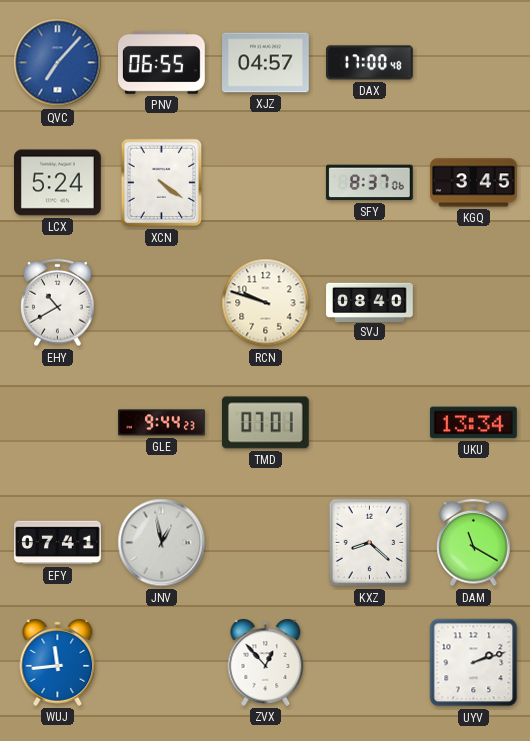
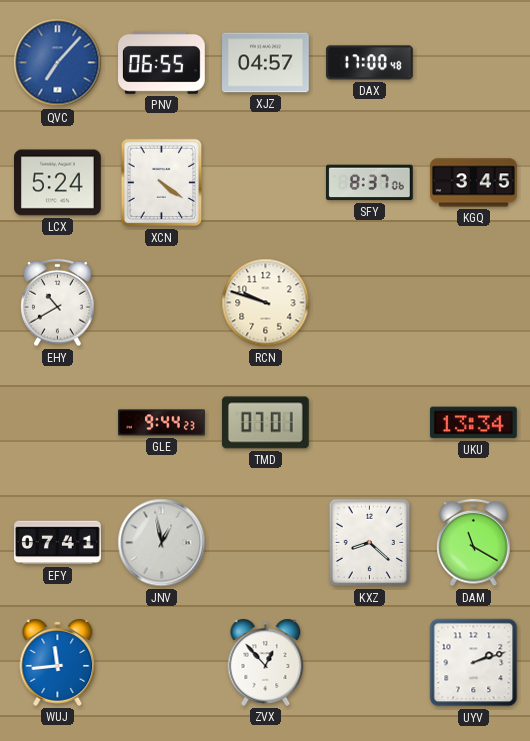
SVJ: 08:40 -> none
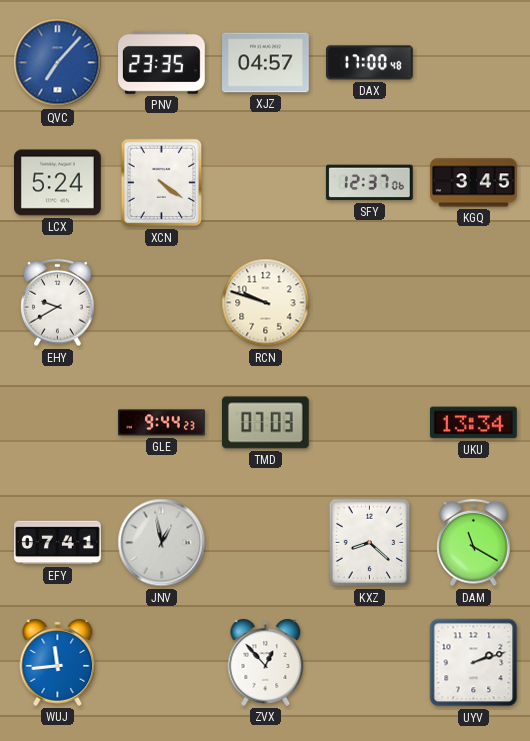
PNV: 06:55 -> 23:35
SFY: 8:37 -> 12:37
EHY: 10:40 -> 9:40
TMD: 07:01 -> 07:03
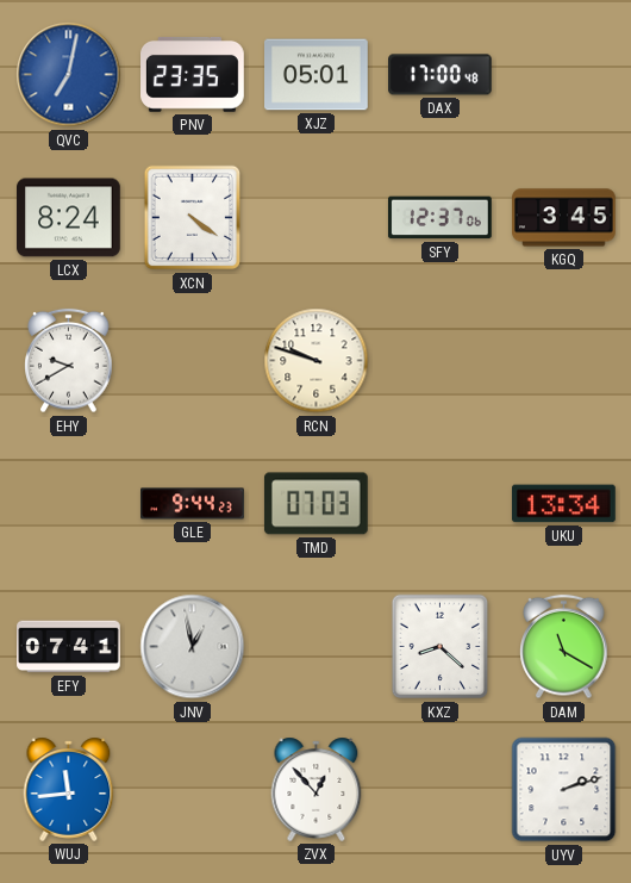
QVC: 7:07 -> 7:02
XJZ: 04:57 -> 05:01
LCX: 5:24 -> 8:24
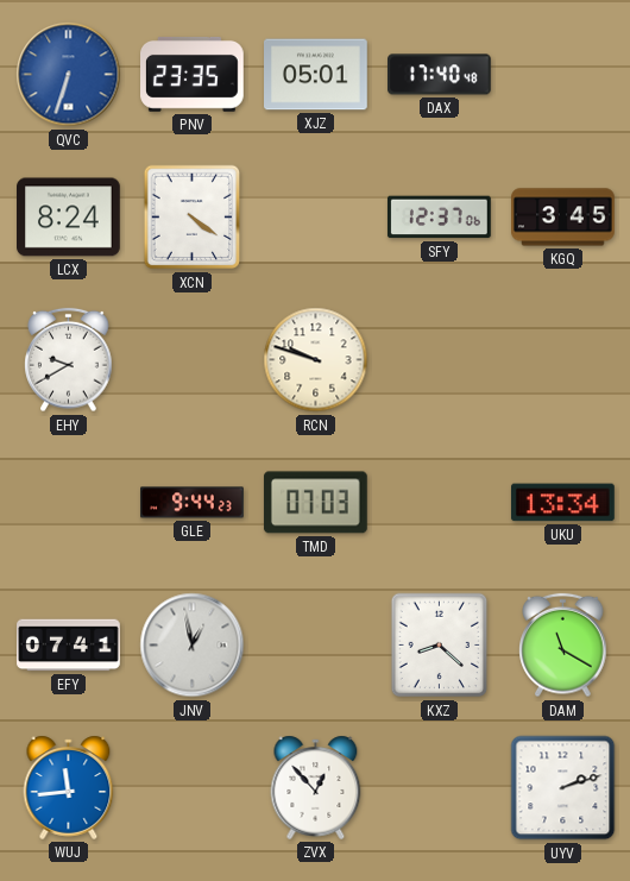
QVC: 7:02 -> 6:33
DAX: 17:00 -> 17:40
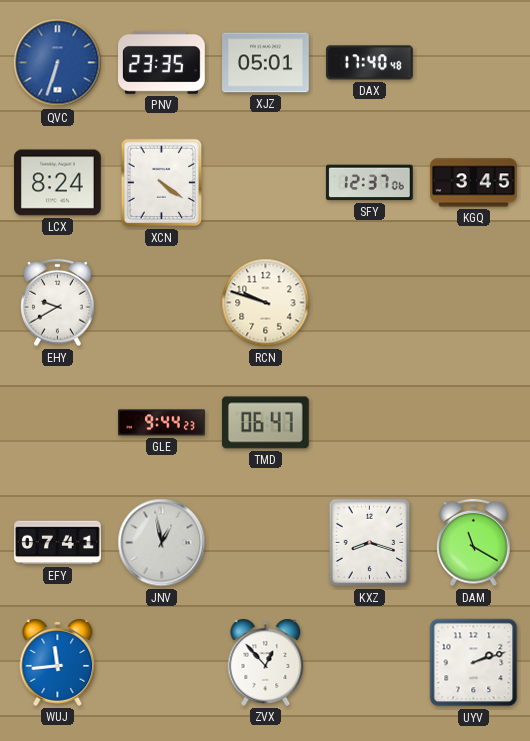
TMD: 07:03 -> 06:47
UKU: 13:34 -> none
KXZ: 8:22 -> 8:18
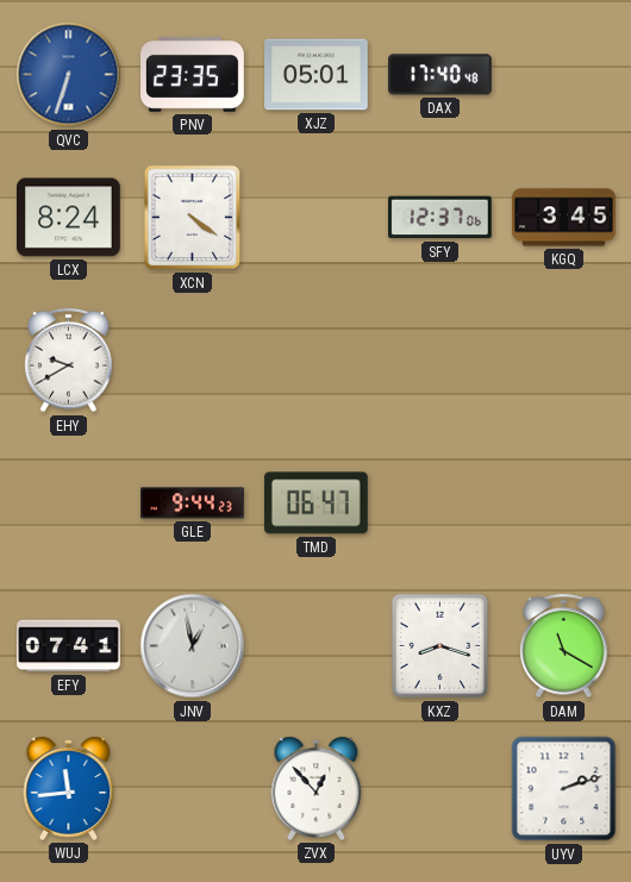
RCN: 9:48 -> none
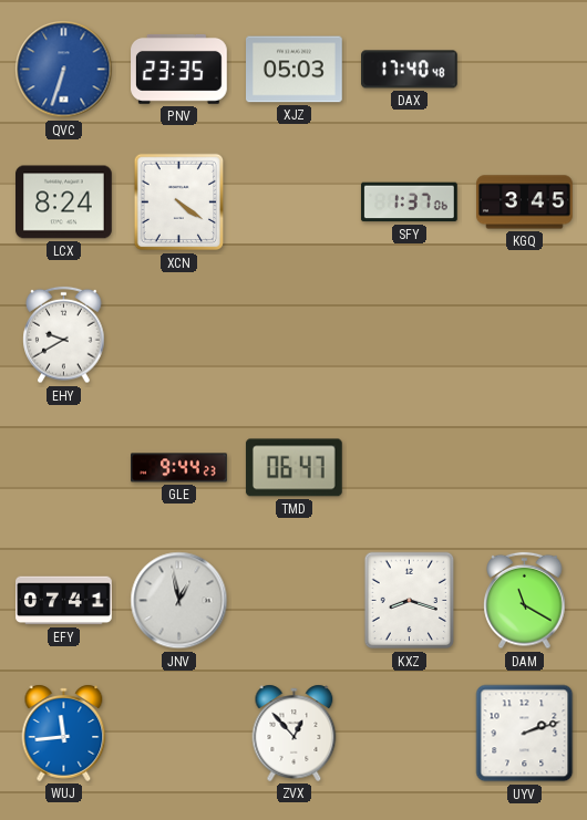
XJZ: 05:01 -> 05:03
SFY: 12:37 -> 1:37
